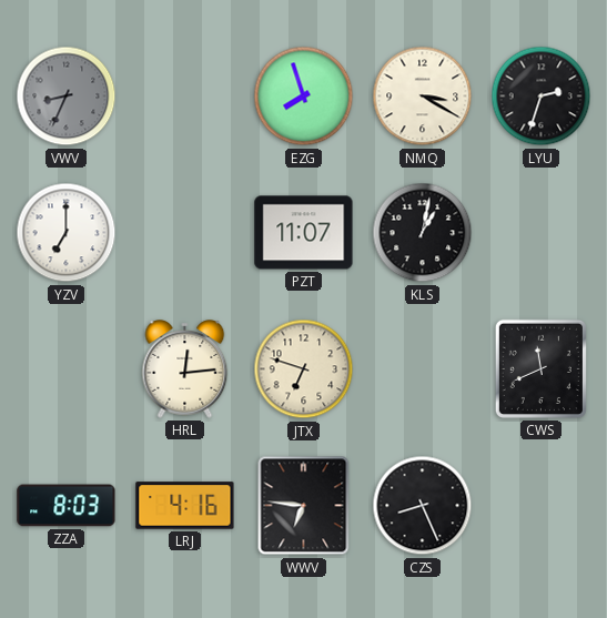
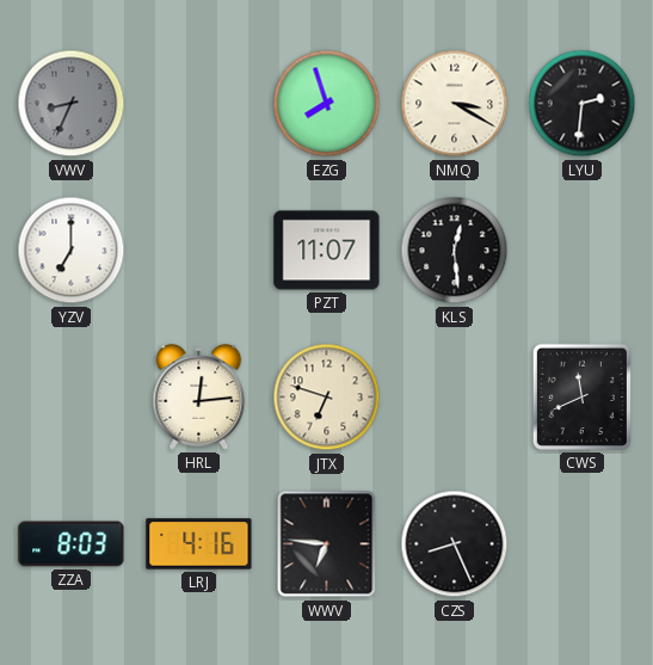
LYU: 2:33 -> 2:31
KLS: 1:02 -> 12:29
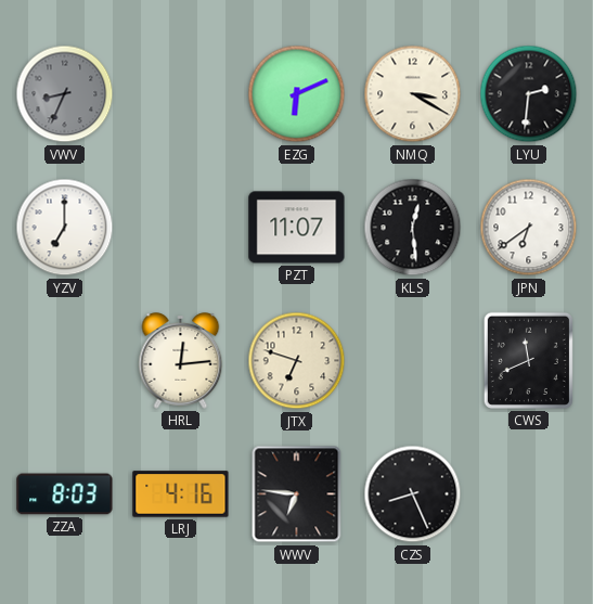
EZG: 7:57 -> 6:11
JPN: none -> 6:39
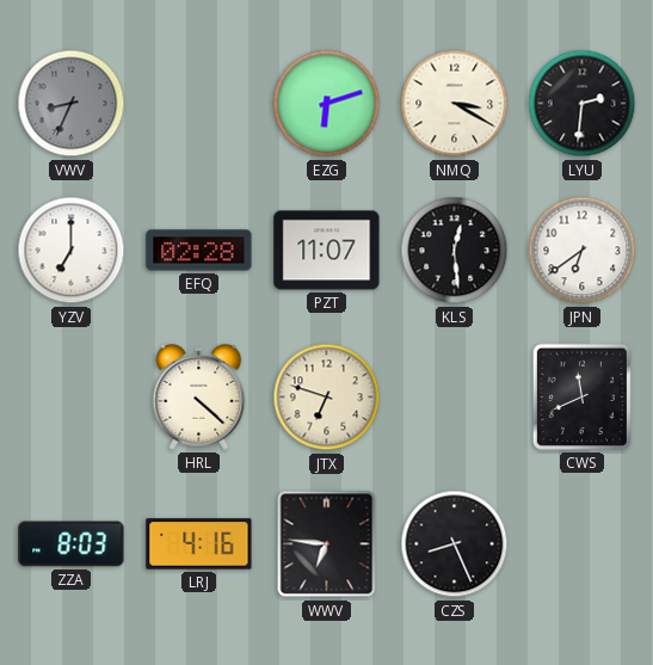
EZG: 6:11 -> 6:12
EFQ: none -> 02:28
HRL: 12:14 -> 4:22
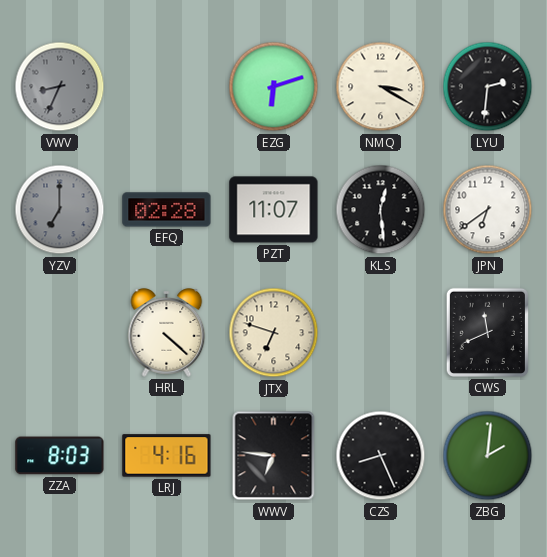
YZV dial: white -> grey
ZBG: none -> 2:01
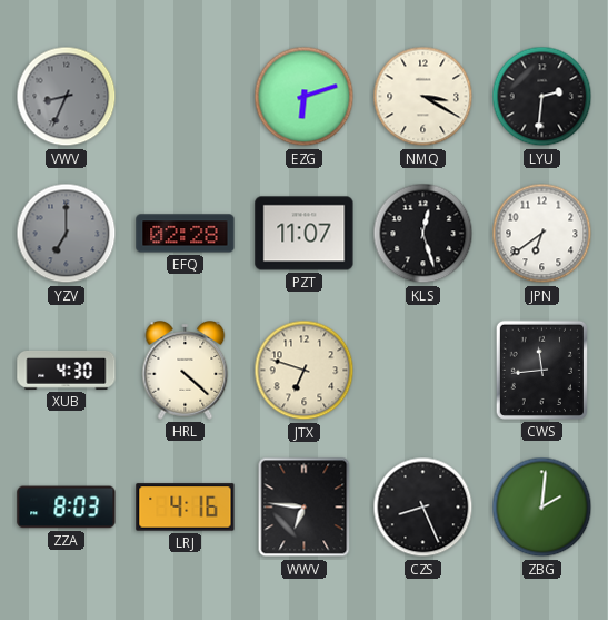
KLS: 12:29 -> 12:27
XUB: none -> 4:30
CWS: 11:41 -> 11:44
